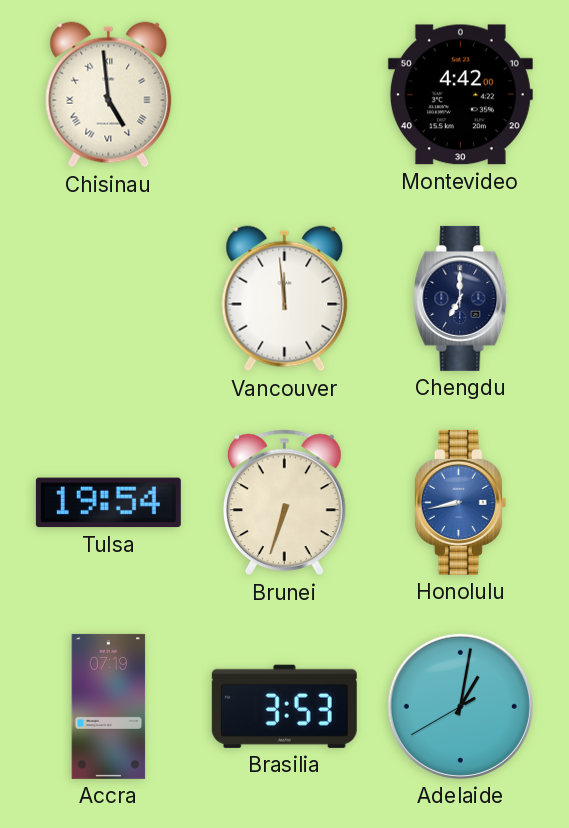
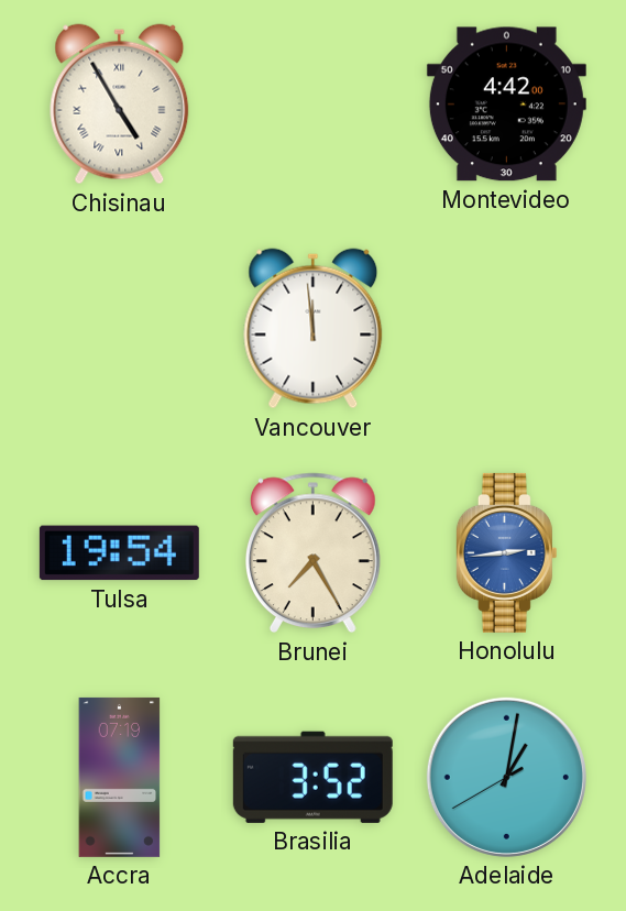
Chisinau: 4:59 -> 4:55
Chengdu: 7:00 -> none
Brunei: 6:33 -> 7:25
Honolulu: 8:43 -> 2:44
Brasilia: 3:53 -> 3:52
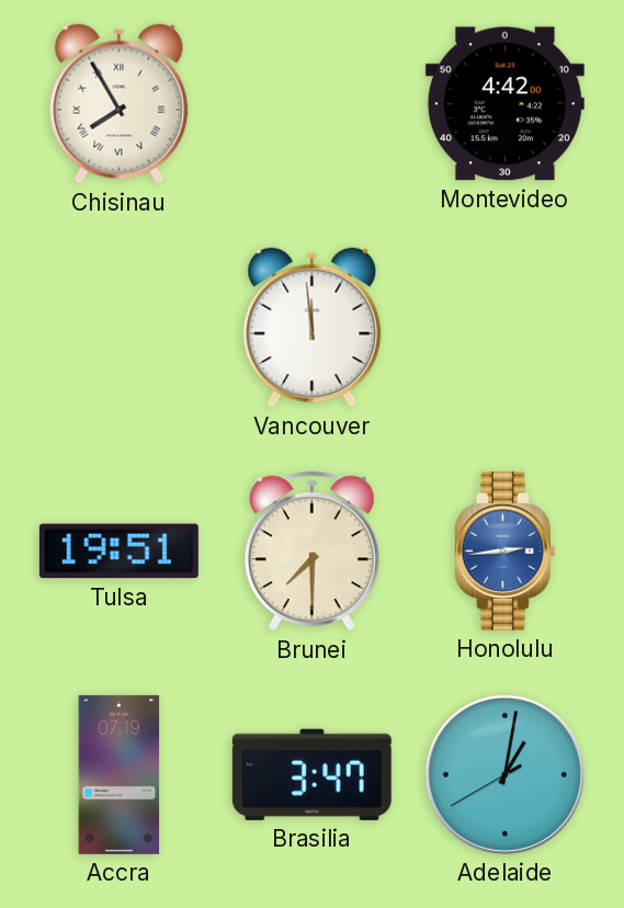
Chisinau: 4:55 -> 7:55
Tulsa: 19:54 -> 19:51
Brunei: 7:25 -> 7:30
Brasilia: 3:52 -> 3:47
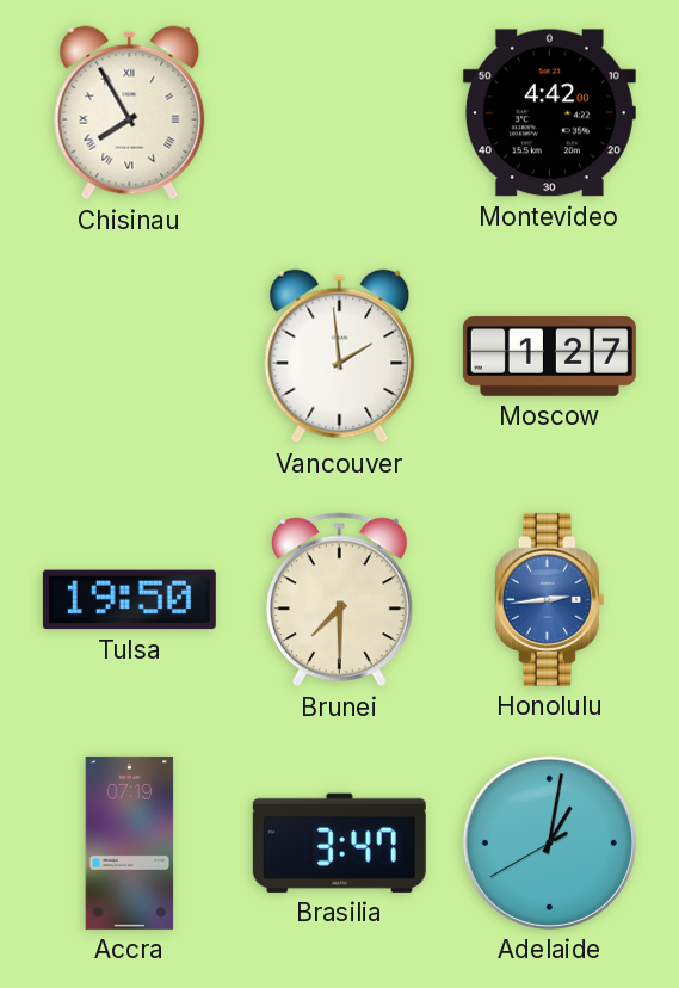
Vancouver: 11:59 -> 1:59
Moscow: none -> 1:27
Tulsa: 19:51 -> 19:50
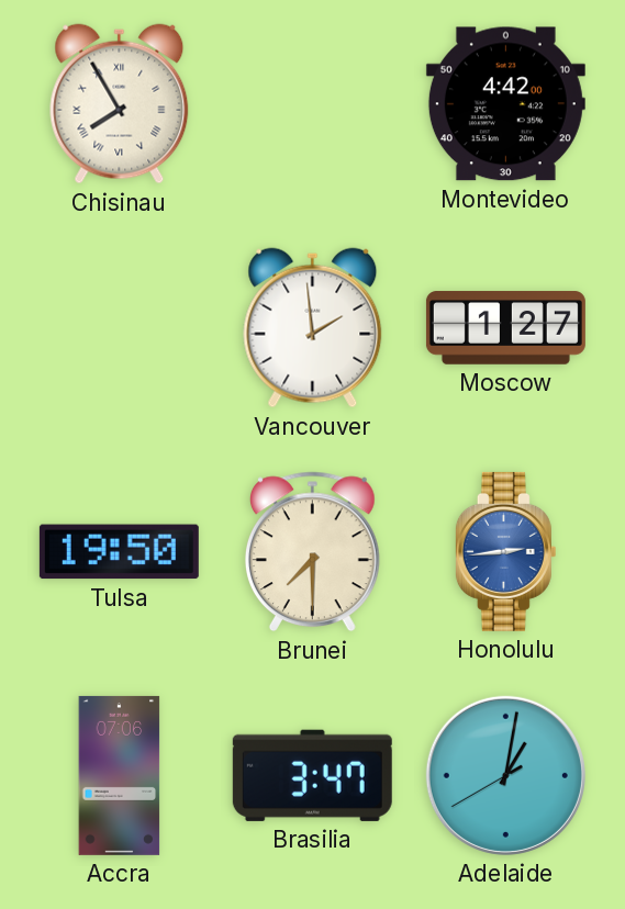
Accra: 07:19 -> 07:06
